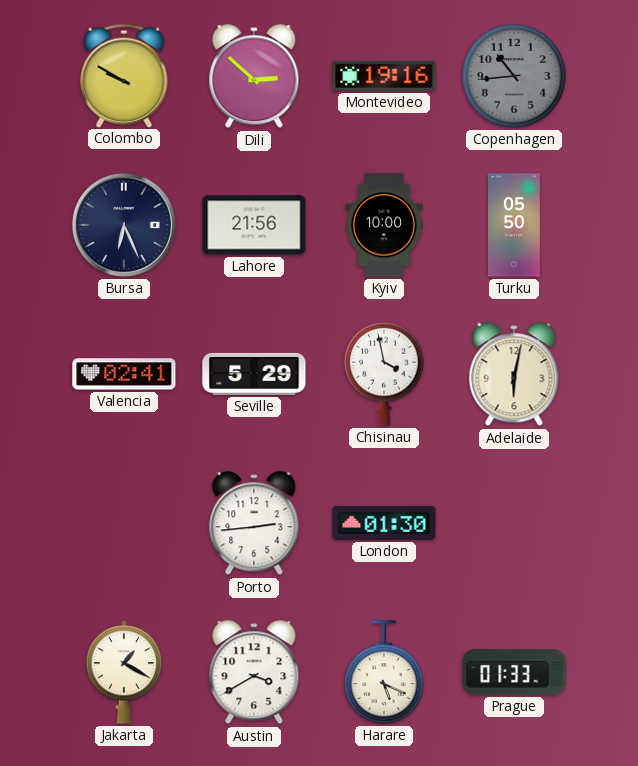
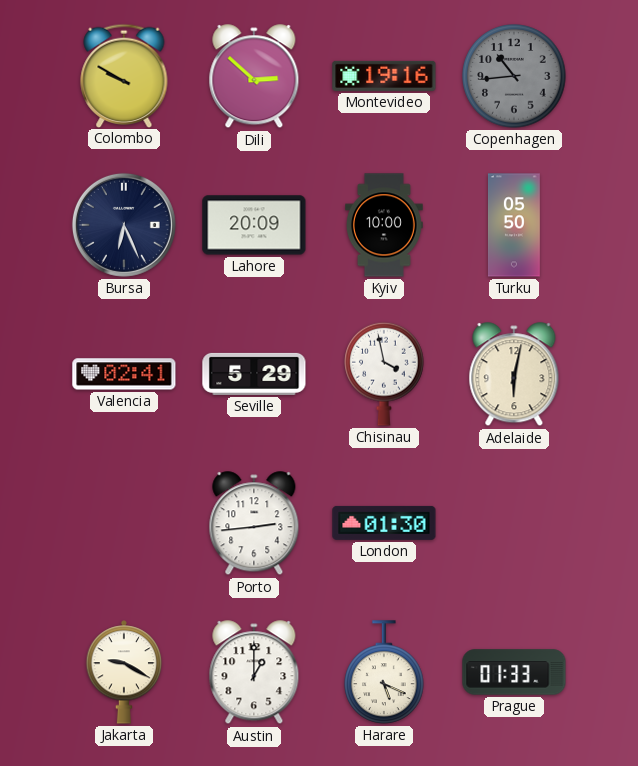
Lahore: 21:56 -> 20:09
Jakarta: 1:20 -> 9:20
Austin: 3:40 -> 1:00
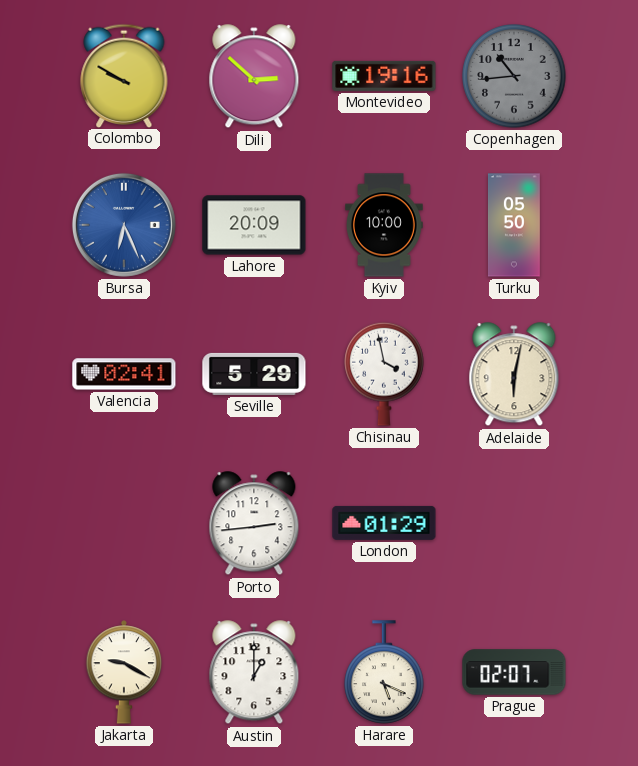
Bursa dial: navy -> blue
London: 01:30 -> 01:29
Prague: 01:33 -> 02:07
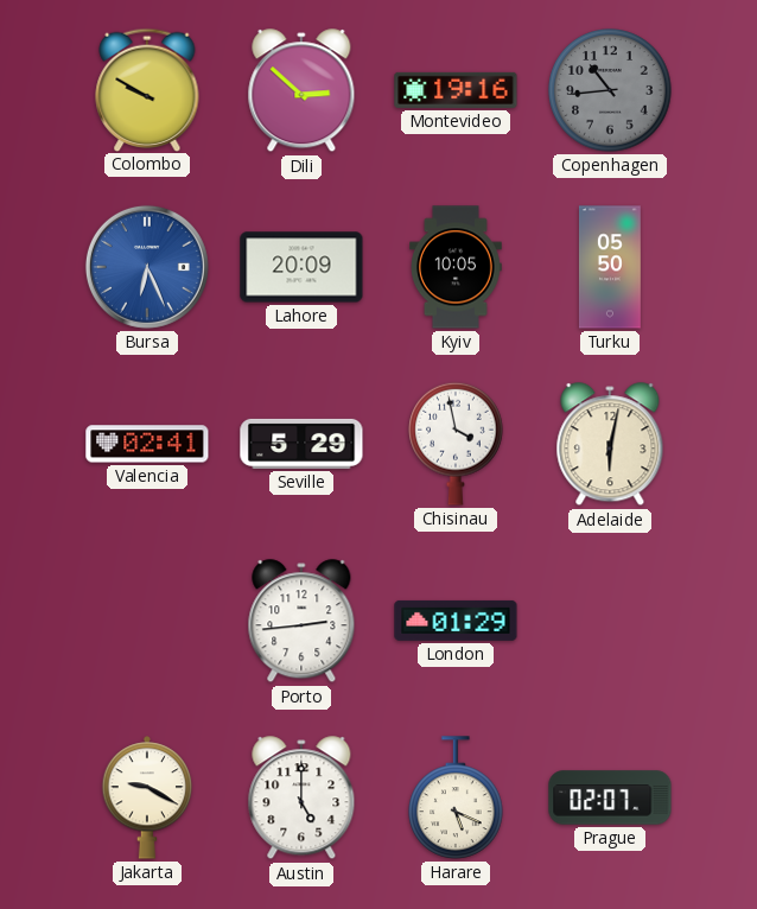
Kyiv: 10:00 -> 10:05
Austin: 1:00 -> 5:00
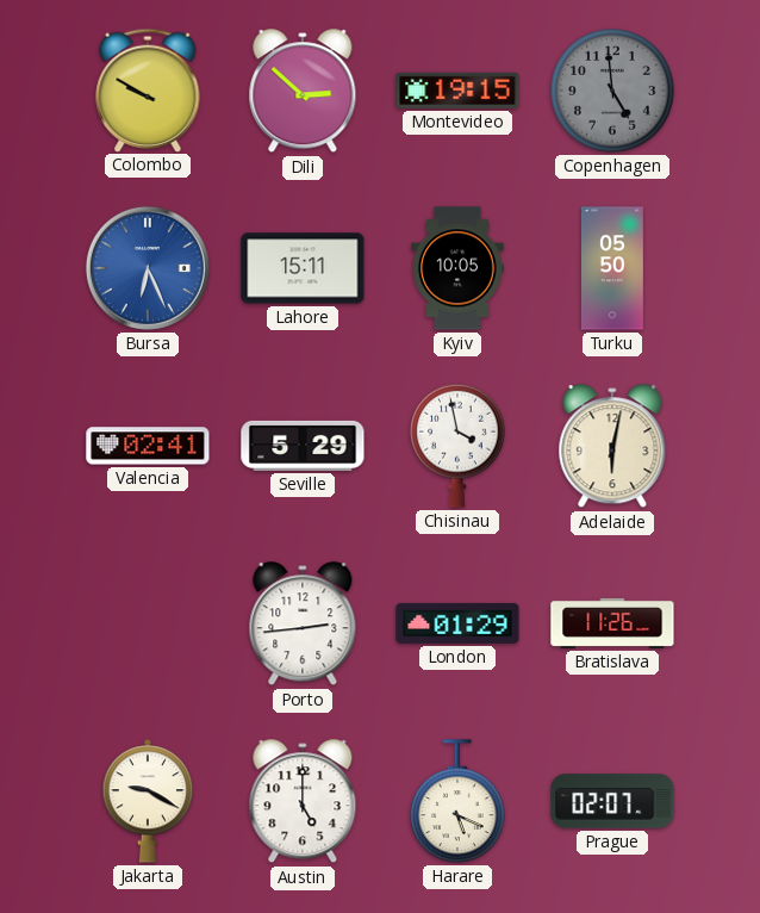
Montevideo: 19:16 -> 19:15
Copenhagen: 10:44 -> 4:59
Lahore: 20:09 -> 15:11
Bratislava: none -> 11:26
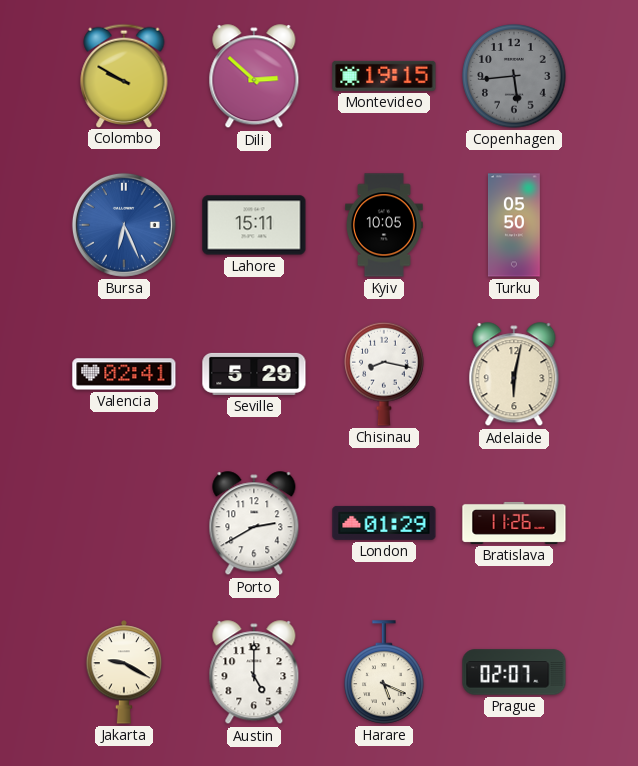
Copenhagen: 4:59 -> 5:44
Chisinau: 3:58 -> 8:17
Porto: 2:44 -> 2:40
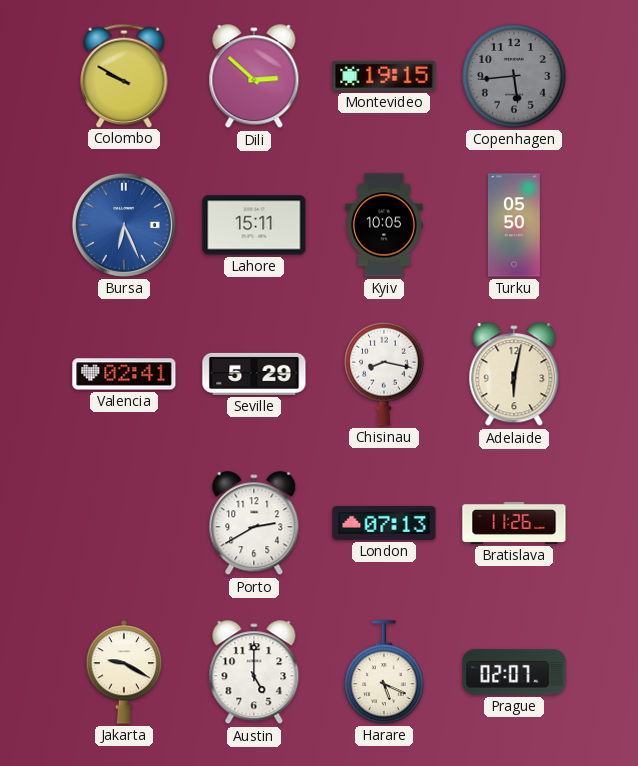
London: 01:29 -> 07:13
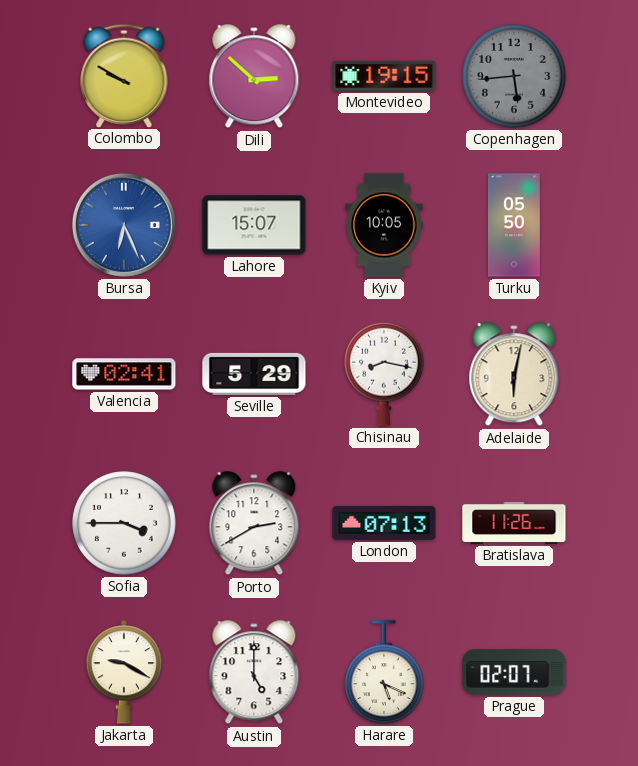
Lahore: 15:11 -> 15:07
Sofia: none -> 3:45
